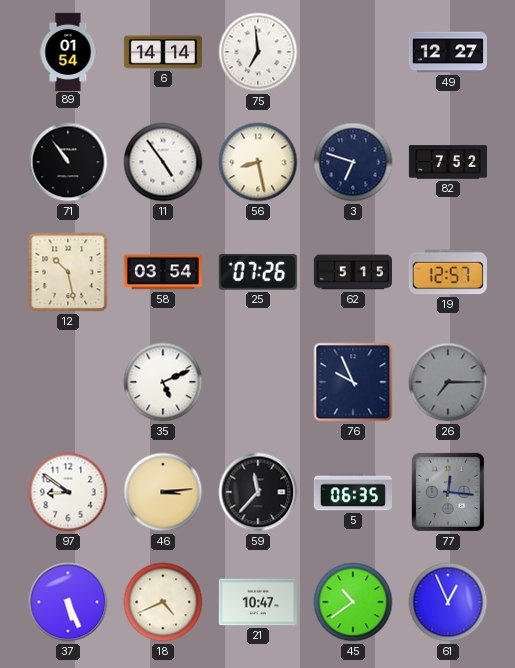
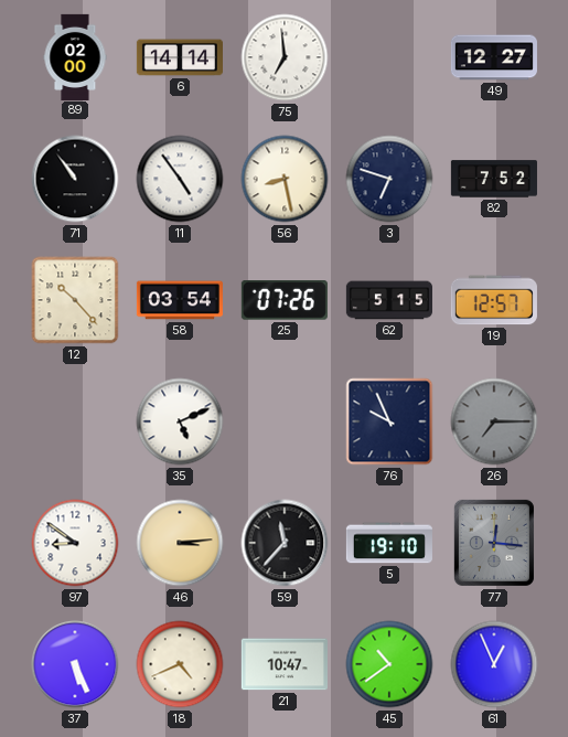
89: 01:54 -> 02:00
12: 10:28 -> 10:23
5: 06:35 -> 19:10
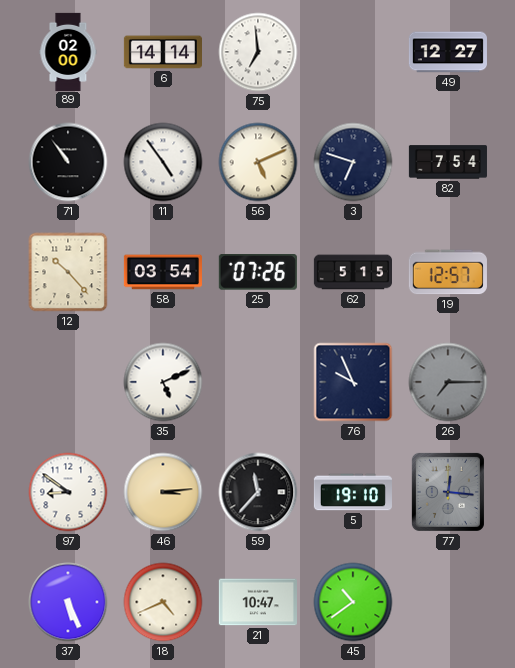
56: 8:28 -> 5:11
82: 7:52 -> 7:54
61: 12:56 -> none
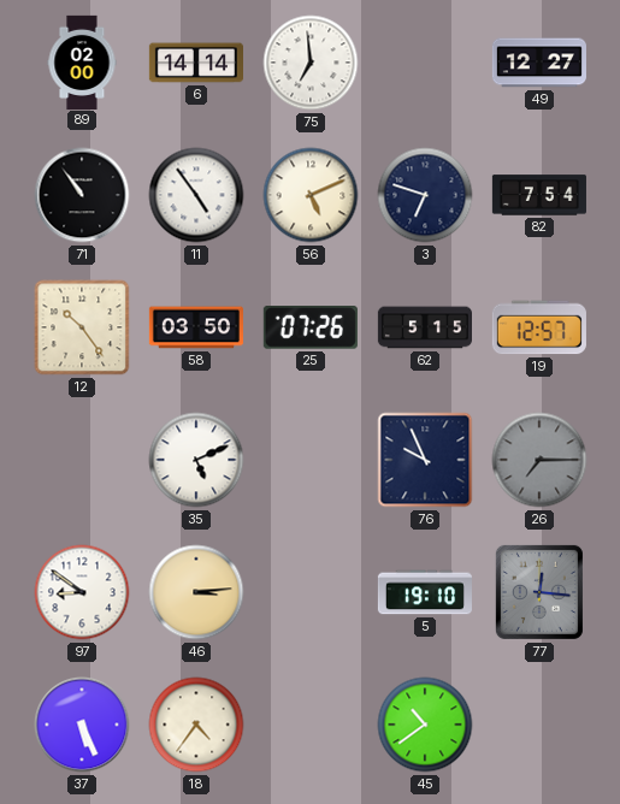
12: 10:23 -> 10:24
58: 03:54 -> 03:50
59: 11:37 -> none
18: 4:41 -> 4:36
21: 10:47 -> none
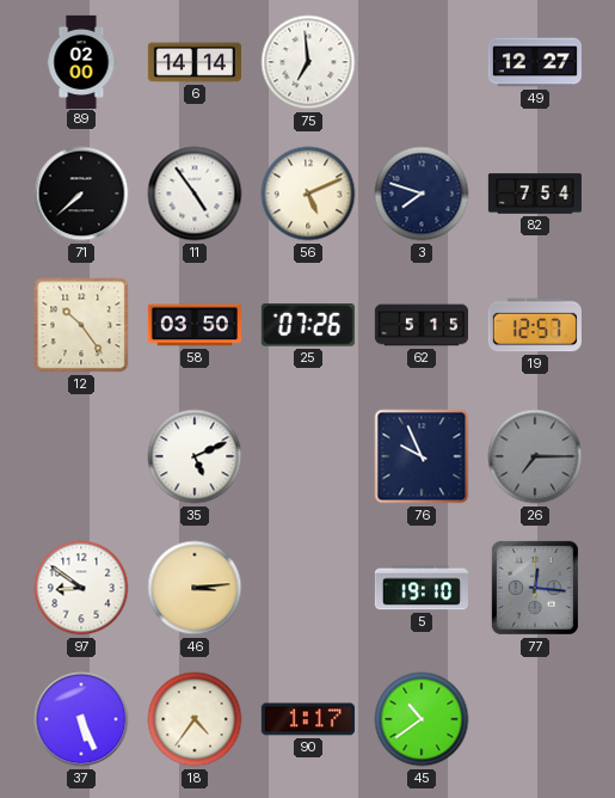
71: 10:54 -> 7:38
3: 6:48 -> 7:48
90: none -> 1:17
